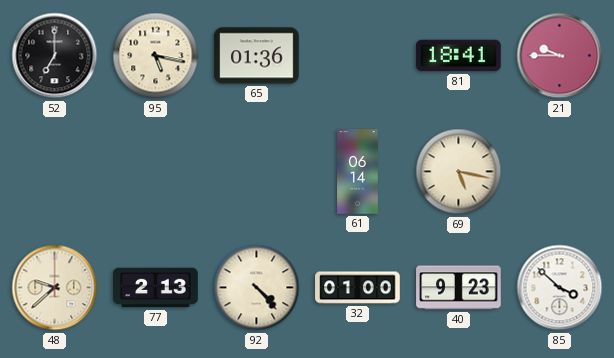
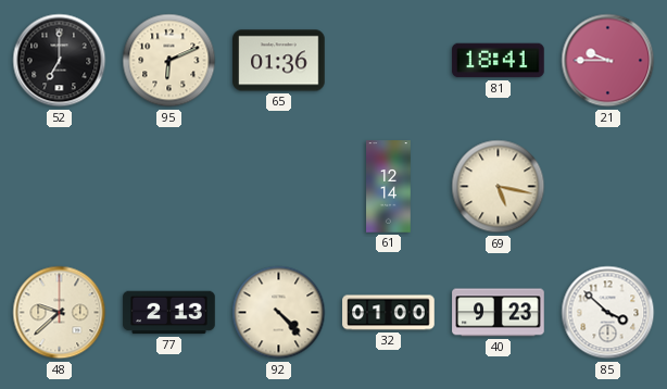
95: 5:17 -> 6:11
61: 06:14 -> 12:14
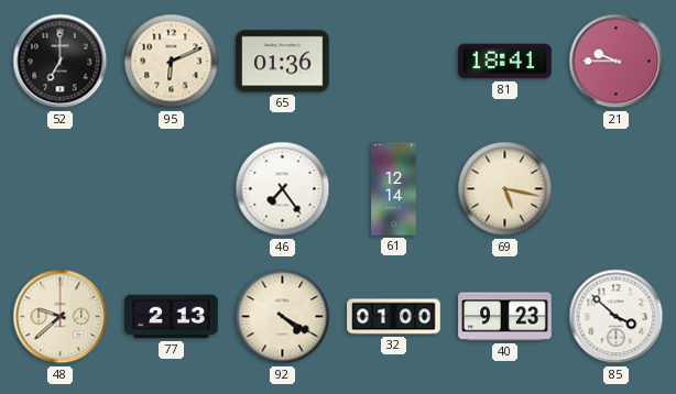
46: none -> 7:24
92: 4:23 -> 4:20
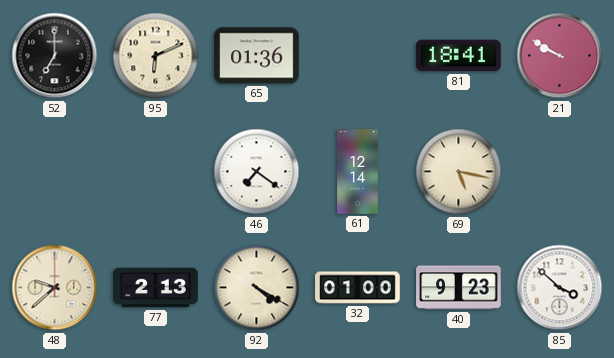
21: 9:45 -> 9:50
46: 7:24 -> 7:21
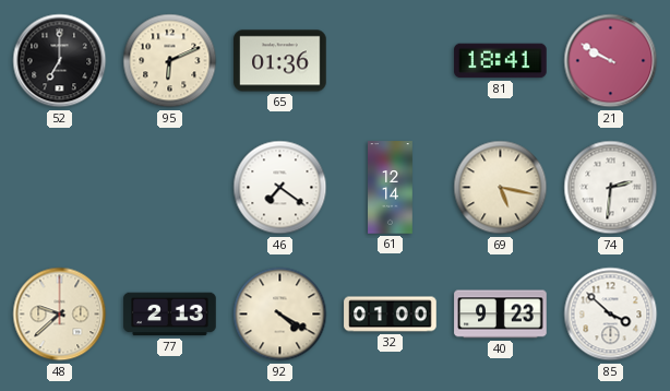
74: none -> 2:31
